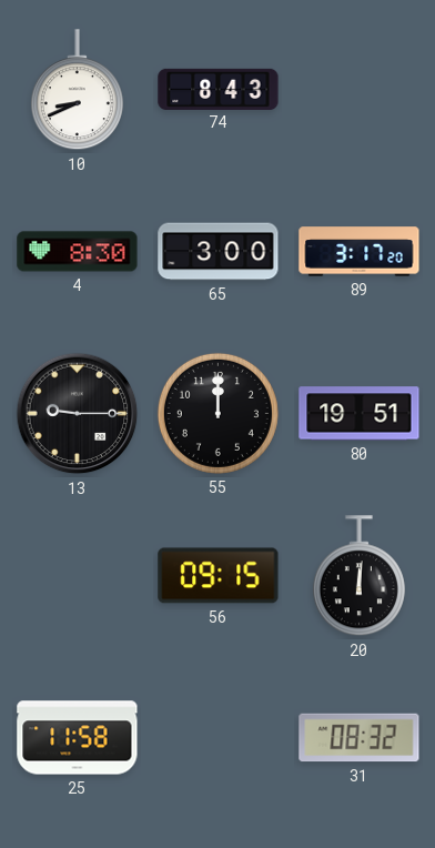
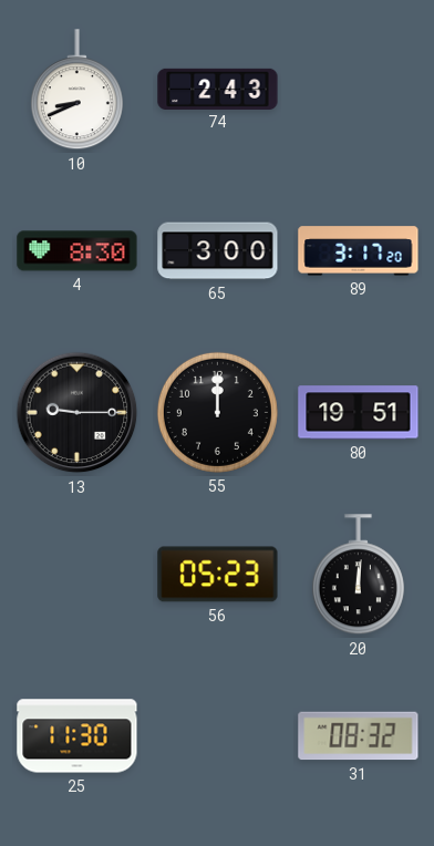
74: 8:43 -> 2:43
56: 09:15 -> 05:23
25: 11:58 -> 11:30
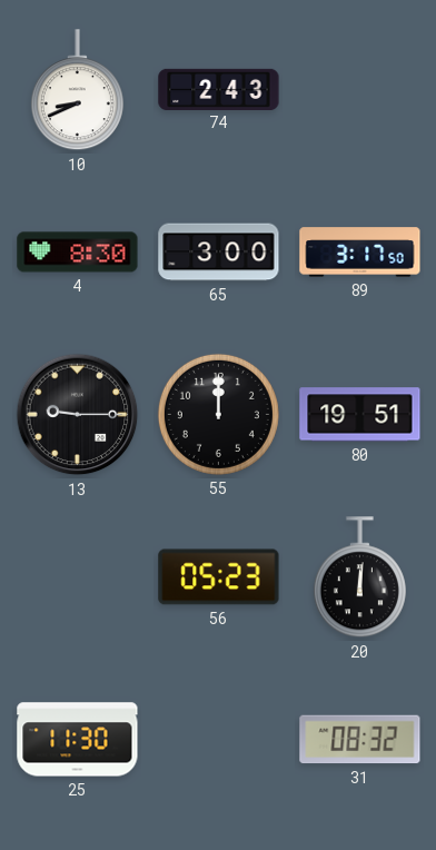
89: 3:17:20 -> 3:17:50
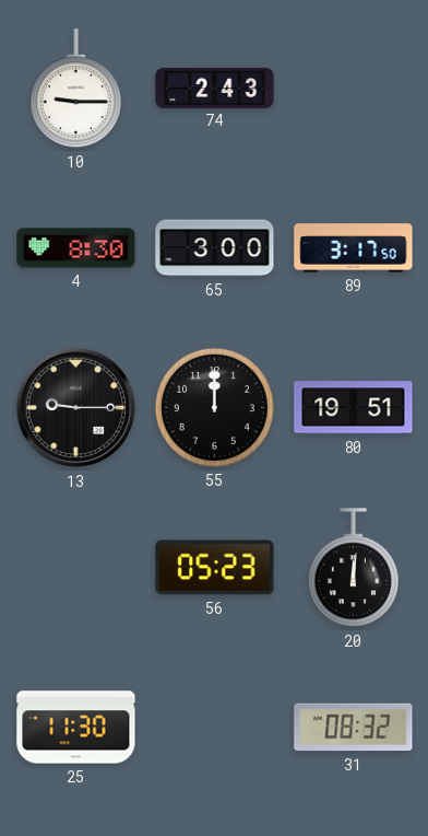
10: 8:41 -> 9:15
